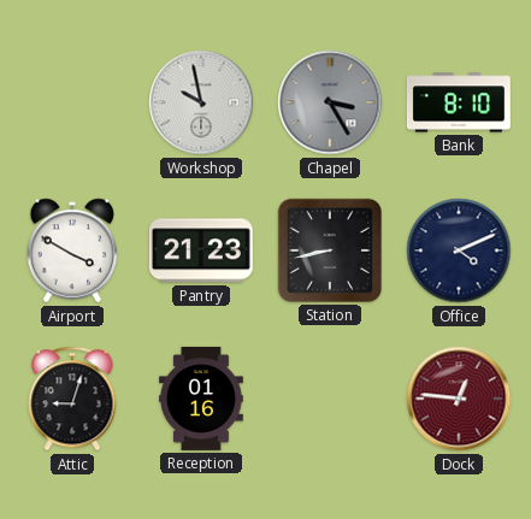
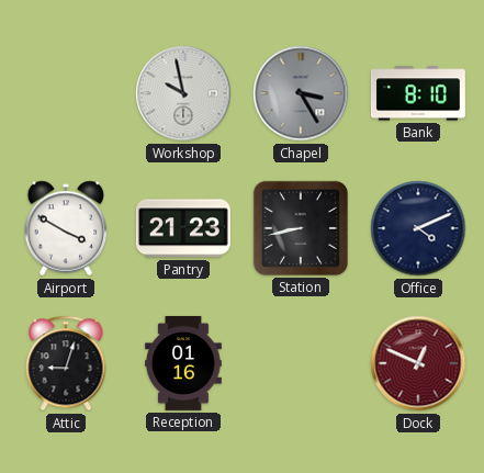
Dock: 12:46 -> 12:49
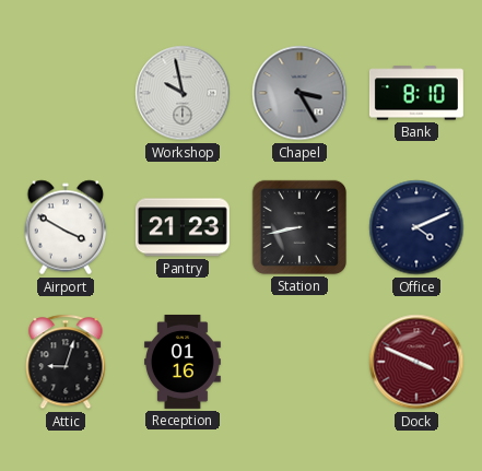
Dock: 12:49 -> 3:49
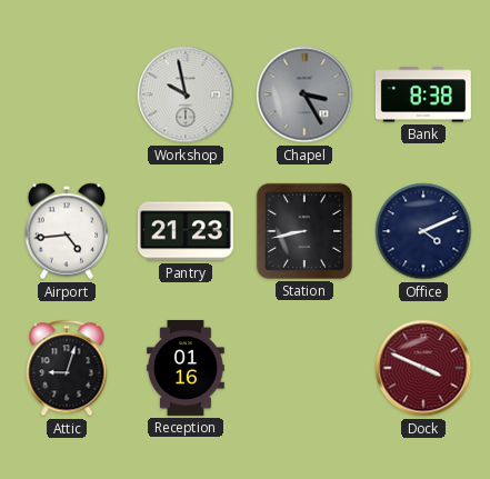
Bank: 8:10 -> 8:38
Airport: 3:50 -> 4:44
